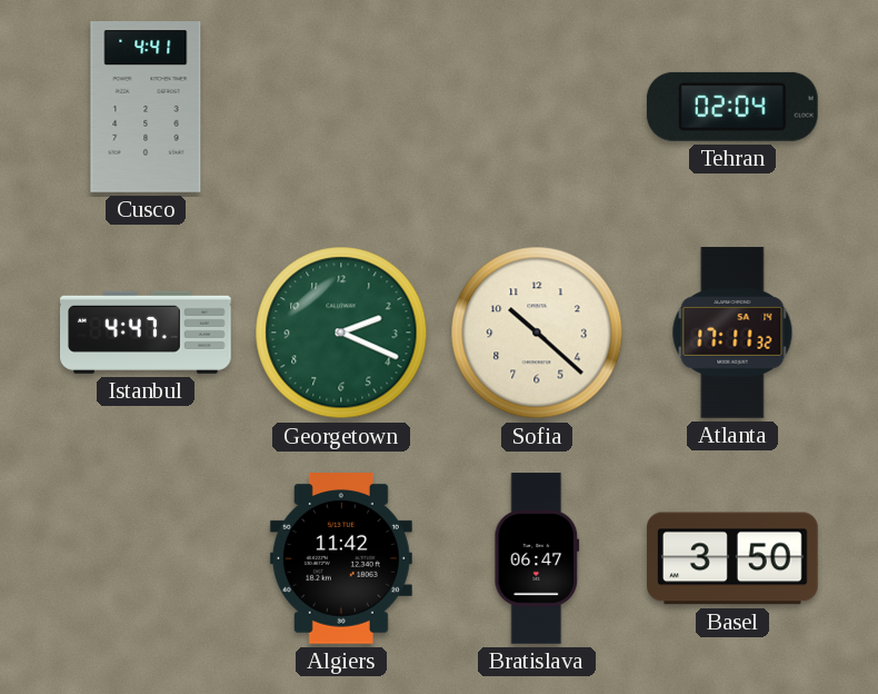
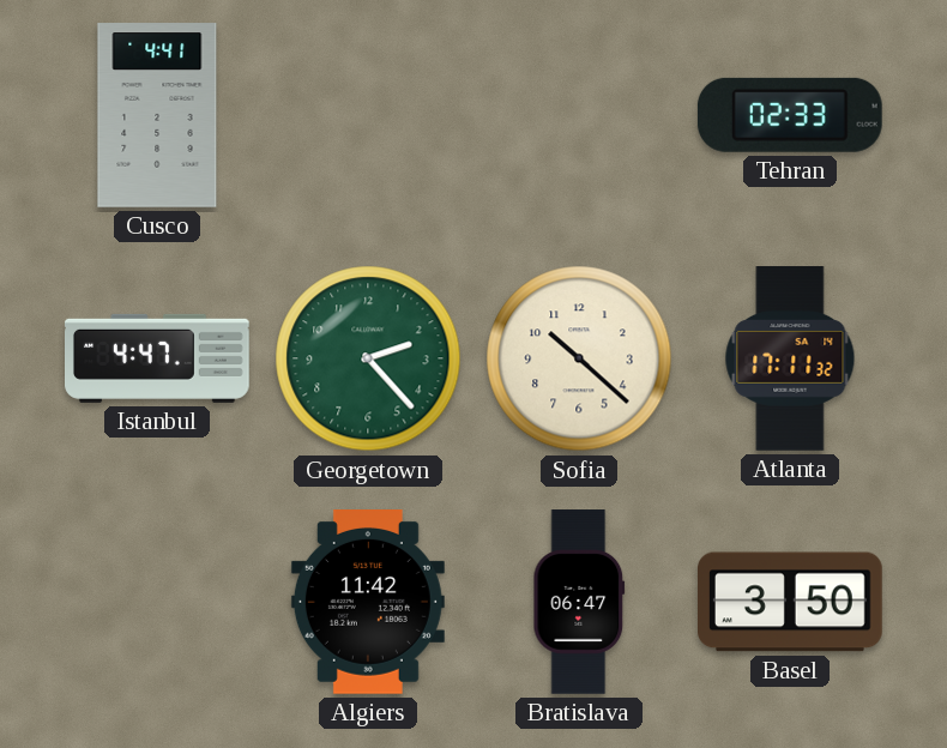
Tehran: 02:04 -> 02:33
Georgetown: 2:19 -> 2:23
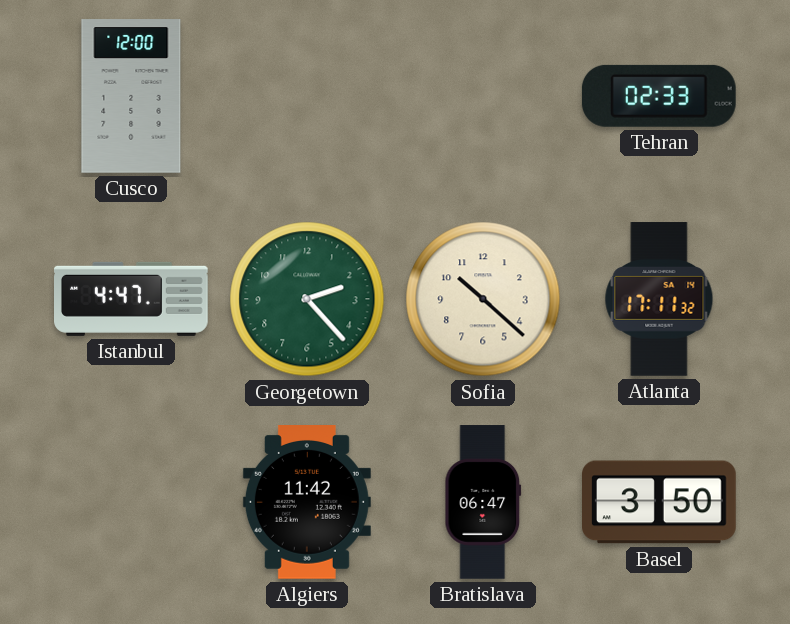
Cusco: 4:41 -> 12:00
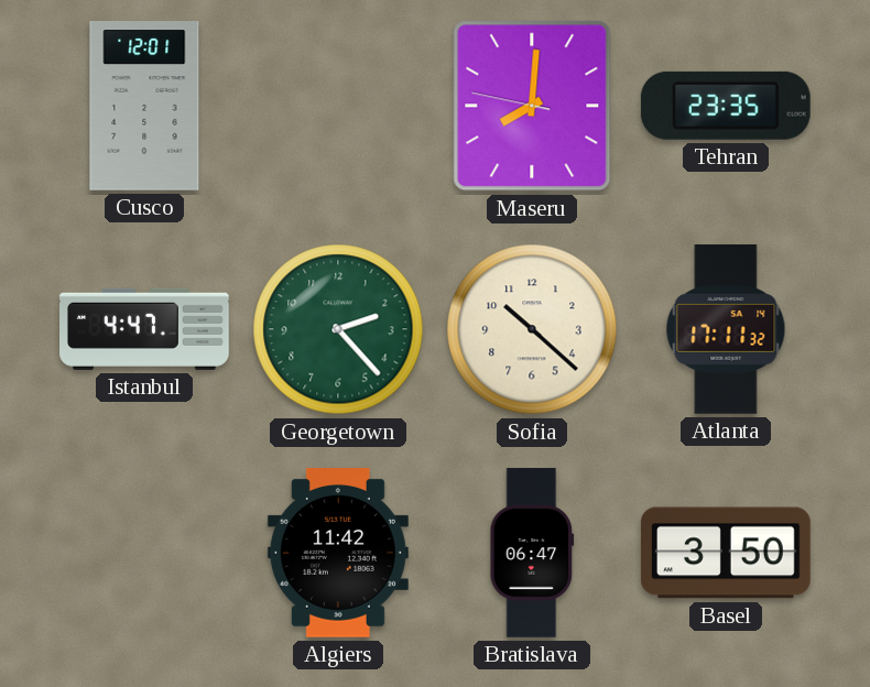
Cusco: 12:00 -> 12:01
Maseru: none -> 8:00
Tehran: 02:33 -> 23:35
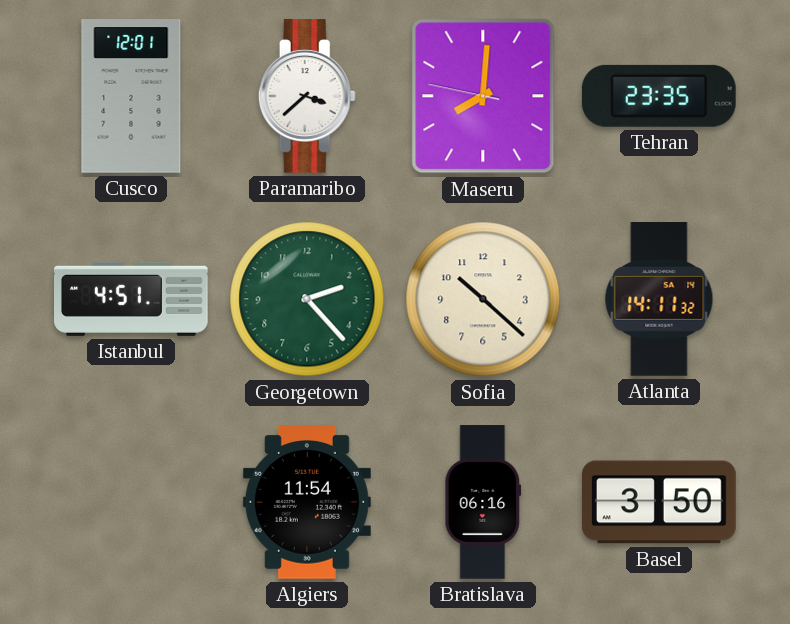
Paramaribo: none -> 3:38
Istanbul: 4:47 -> 4:51
Atlanta: 17:11 -> 14:11
Algiers: 11:42 -> 11:54
Bratislava: 06:47 -> 06:16
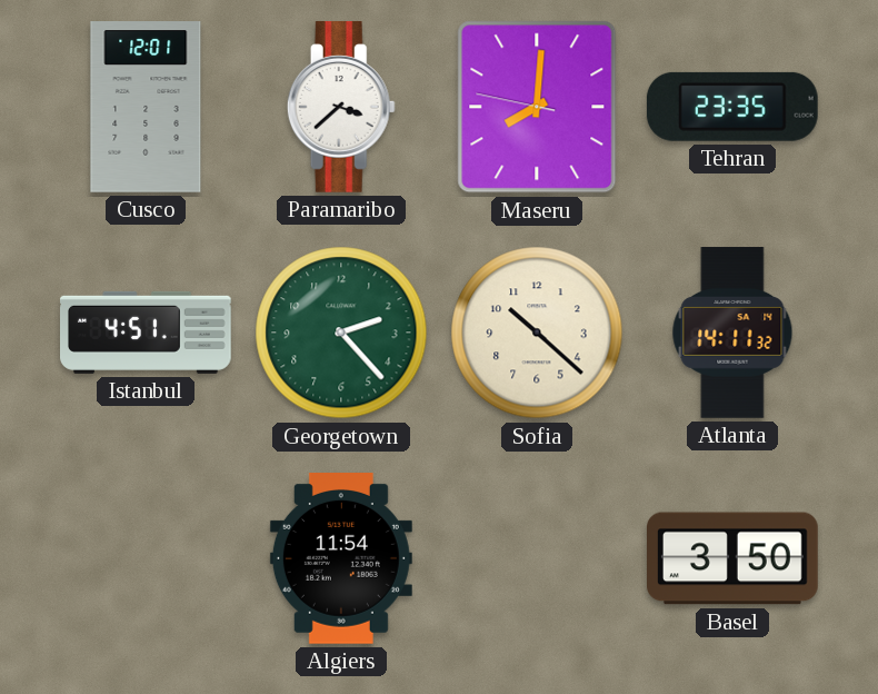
Bratislava: 06:16 -> none
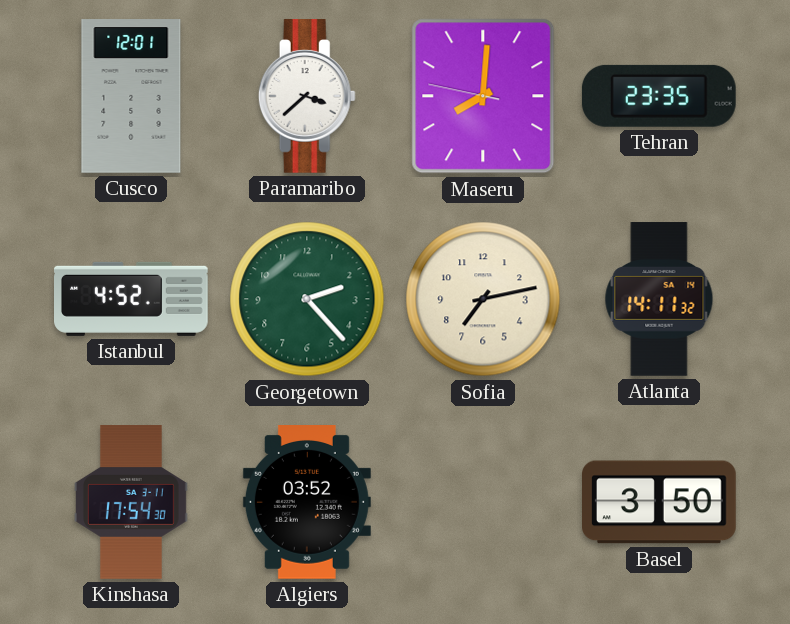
Istanbul: 4:51 -> 4:52
Sofia: 10:22 -> 7:13
Kinshasa: none -> 17:54
Algiers: 11:54 -> 03:52
